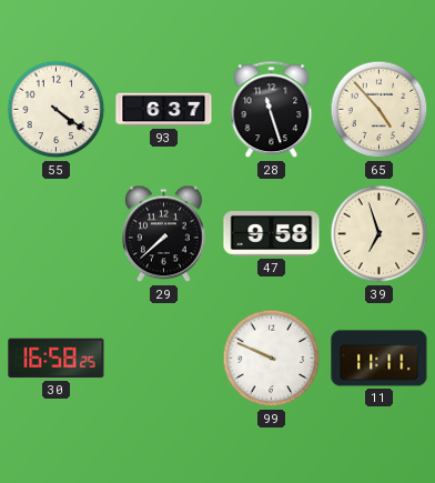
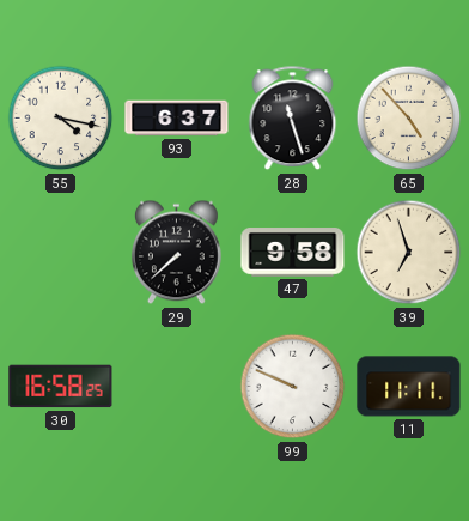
55: 4:21 -> 4:17
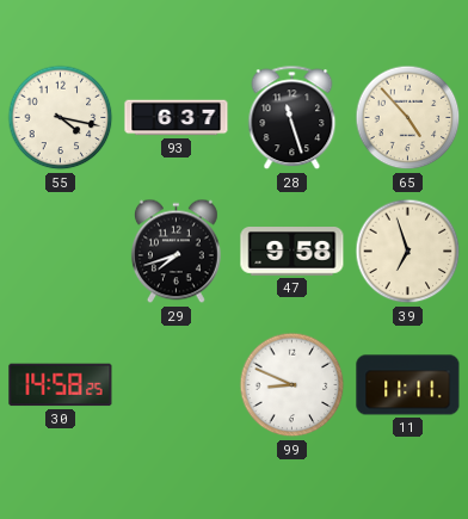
29: 7:38 -> 7:42
30: 16:58 -> 14:58
99: 9:49 -> 8:49
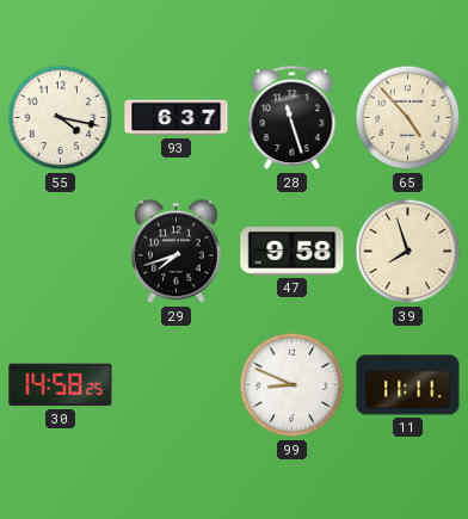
39: 6:57 -> 7:57
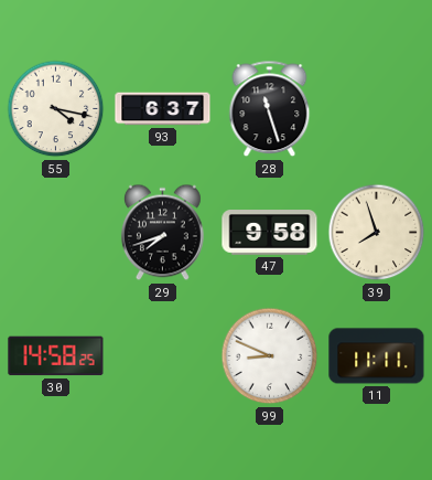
65: 4:53 -> none
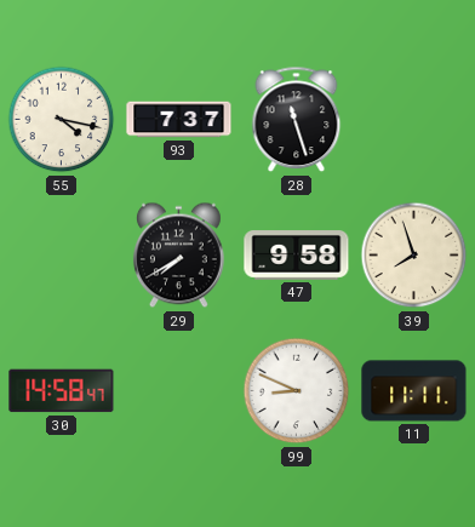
93: 6:37 -> 7:37
29: 7:42 -> 7:40
30: 14:58:25 -> 14:58:47
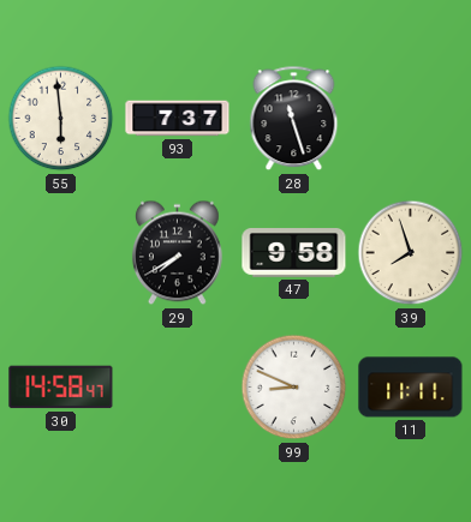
55: 4:17 -> 5:59
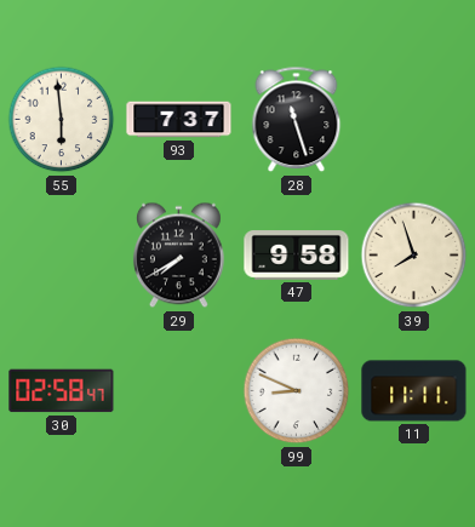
30: 14:58 -> 02:58
